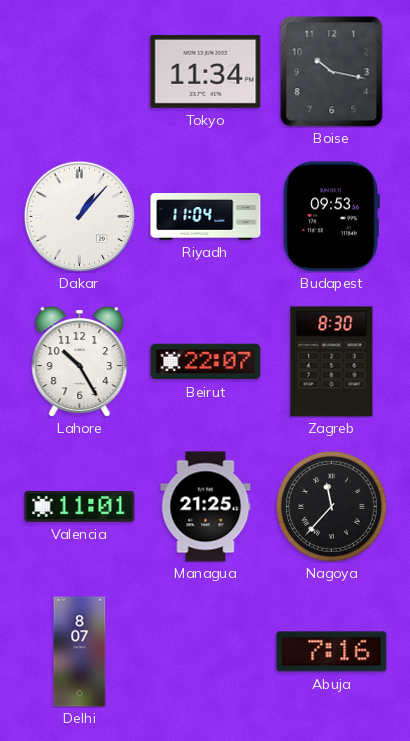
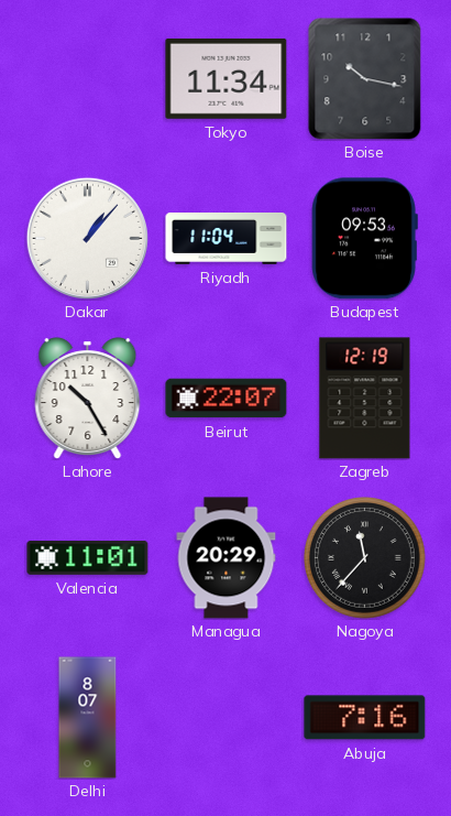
Zagreb: 8:30 -> 12:19
Managua: 21:25 -> 20:29
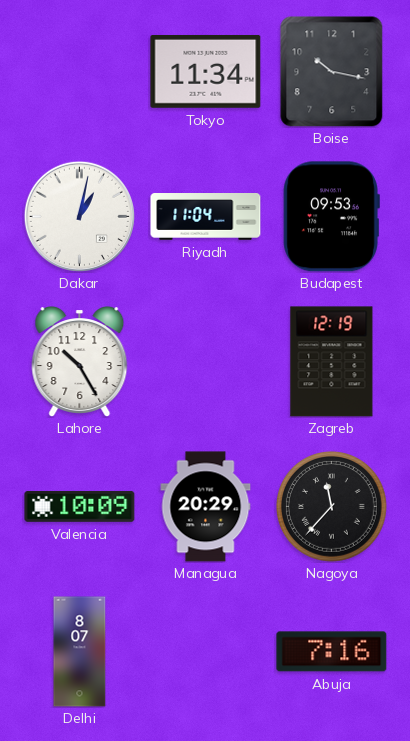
Dakar: 1:07 -> 1:02
Beirut: 22:07 -> none
Valencia: 11:01 -> 10:09
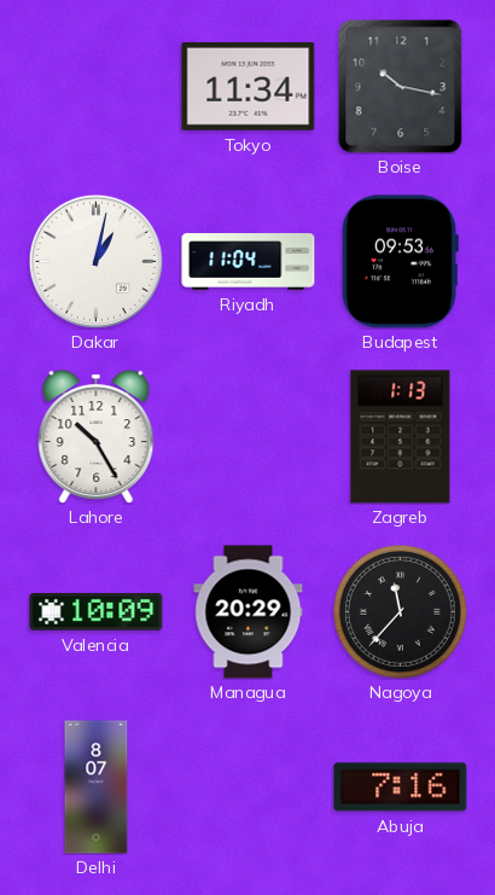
Zagreb: 12:19 -> 1:13
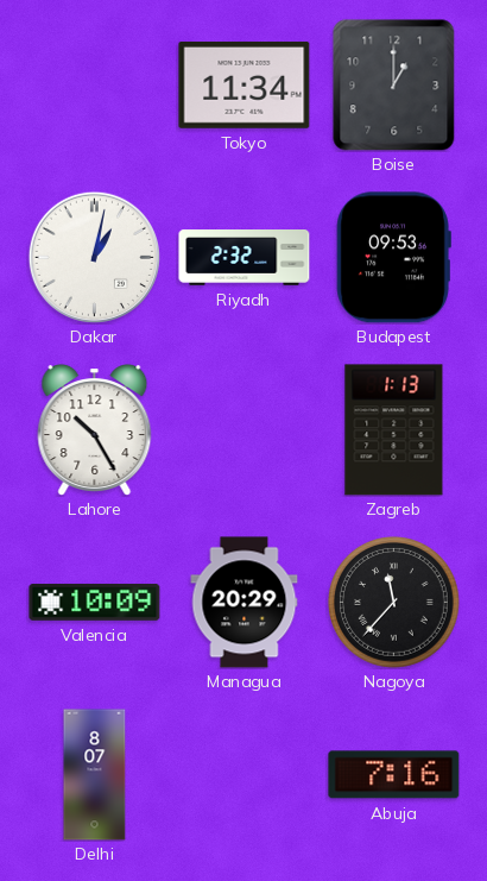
Boise: 10:17 -> 1:00
Riyadh: 11:04 -> 2:32
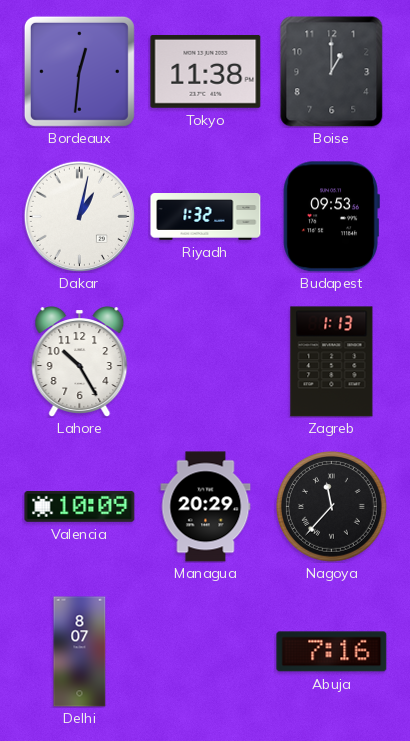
Bordeaux: none -> 12:31
Tokyo: 11:34 -> 11:38
Riyadh: 2:32 -> 1:32
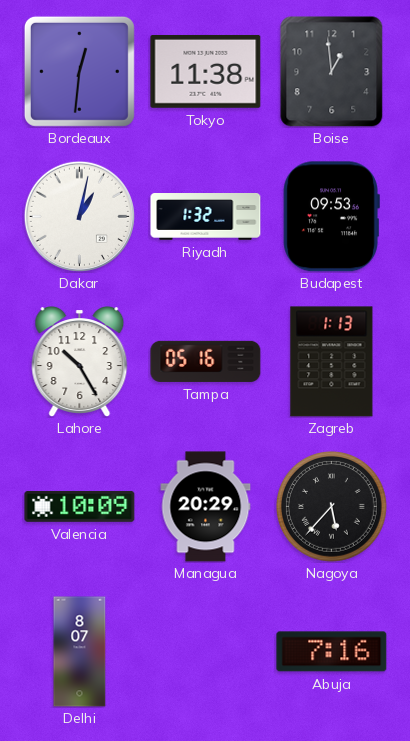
Boise: 1:00 -> 12:59
Tampa: none -> 05:16
Nagoya: 11:37 -> 5:37
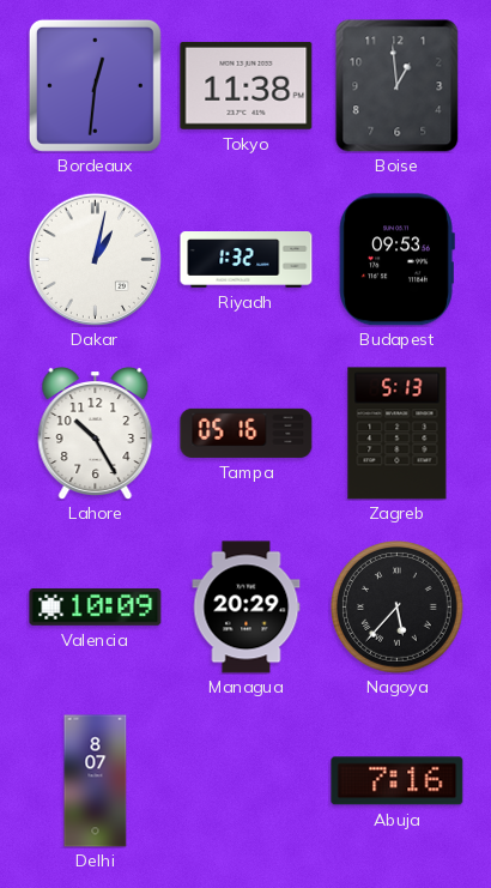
Zagreb: 1:13 -> 5:13
